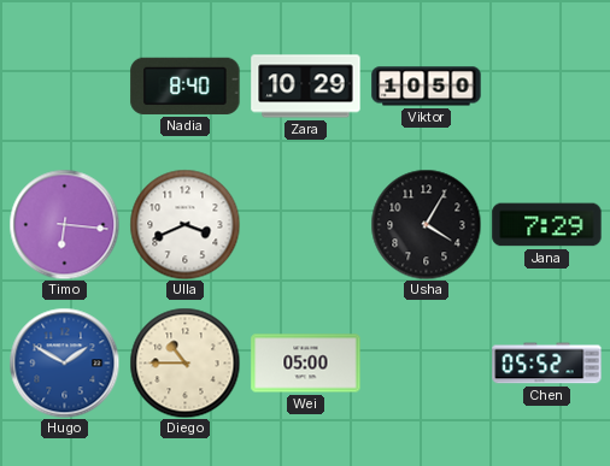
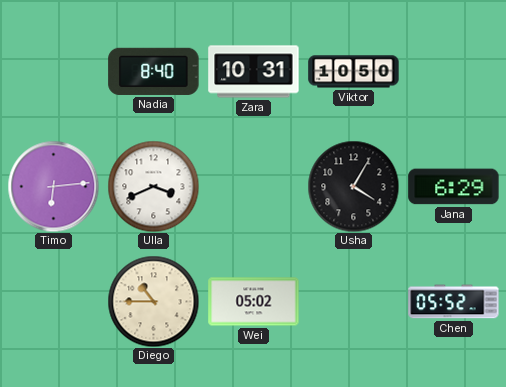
Zara: 10:29 -> 10:31
Timo: 6:16 -> 6:14
Jana: 7:29 -> 6:29
Hugo: 1:50 -> none
Wei: 05:00 -> 05:02
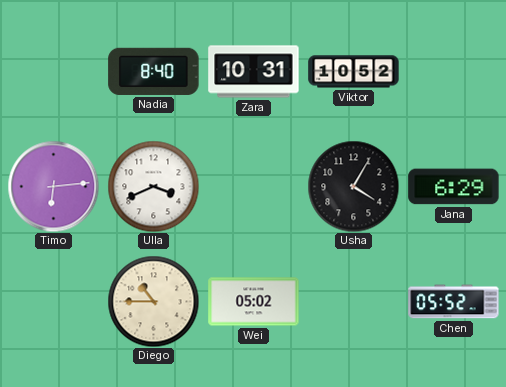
Viktor: 10:50 -> 10:52
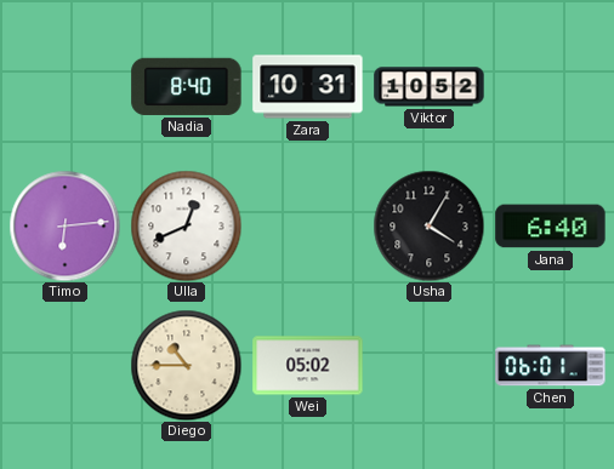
Ulla: 3:41 -> 12:41
Jana: 6:29 -> 6:40
Chen: 05:52 -> 06:01
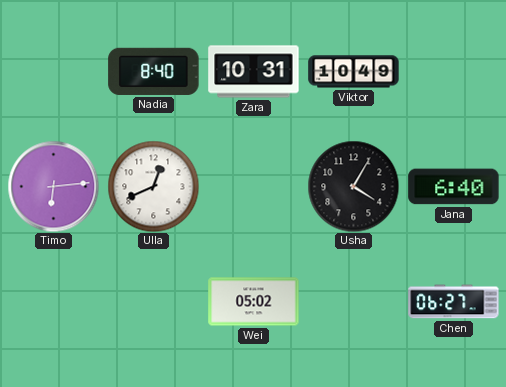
Viktor: 10:52 -> 10:49
Diego: 10:45 -> none
Chen: 06:01 -> 06:27
